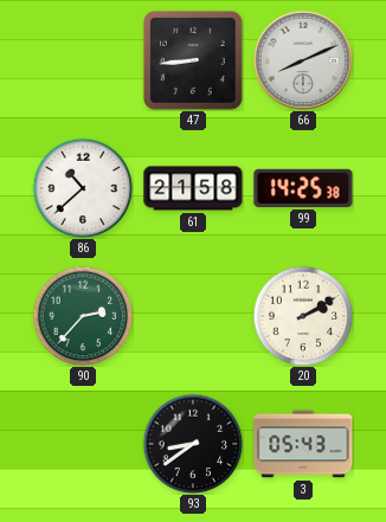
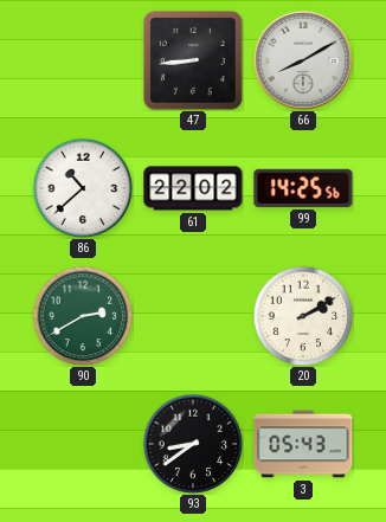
66: 8:11 -> 8:10
61: 21:58 -> 22:02
99: 14:25:38 -> 14:25:56
90: 2:37 -> 2:40
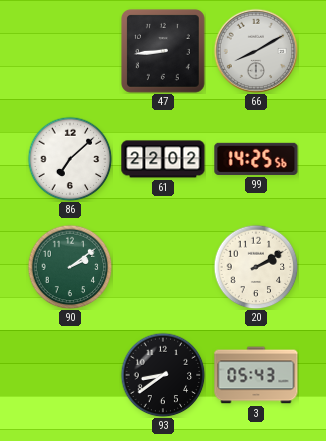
86: 10:38 -> 7:08
90: 2:40 -> 2:09
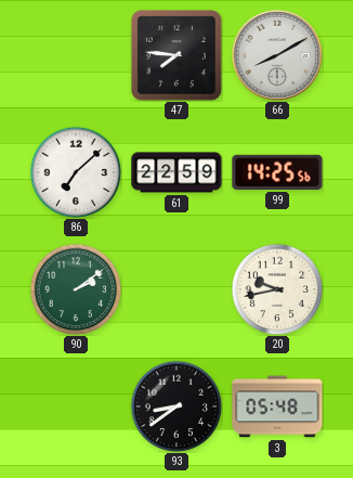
47: 8:44 -> 7:46
61: 22:02 -> 22:59
20: 2:10 -> 9:43
3: 05:43 -> 05:48
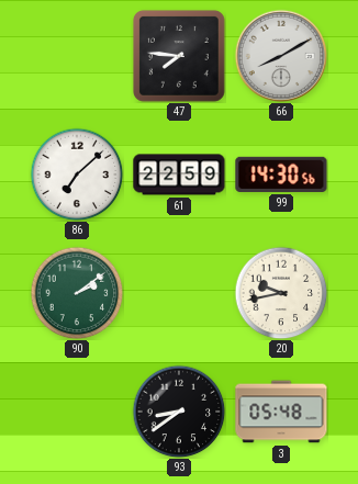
99: 14:25 -> 14:30
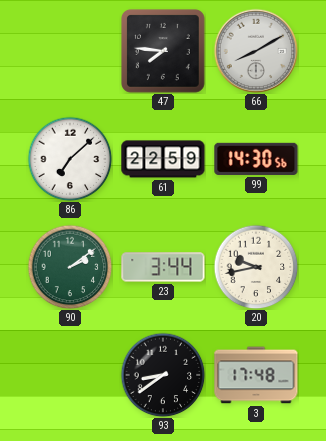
23: none -> 3:44
3: 05:48 -> 17:48
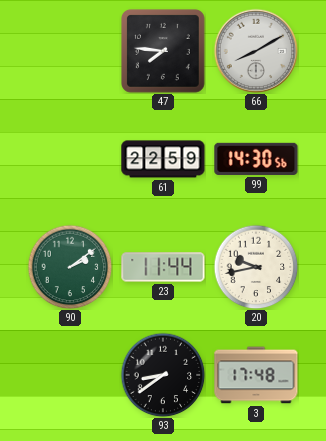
86: 7:08 -> none
23: 3:44 -> 11:44
